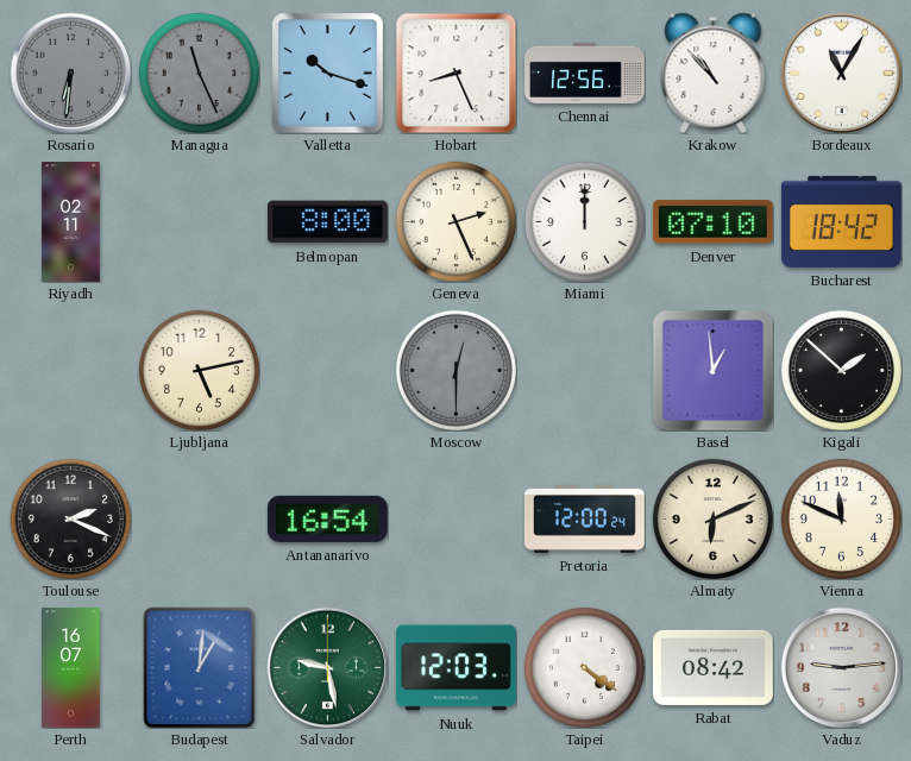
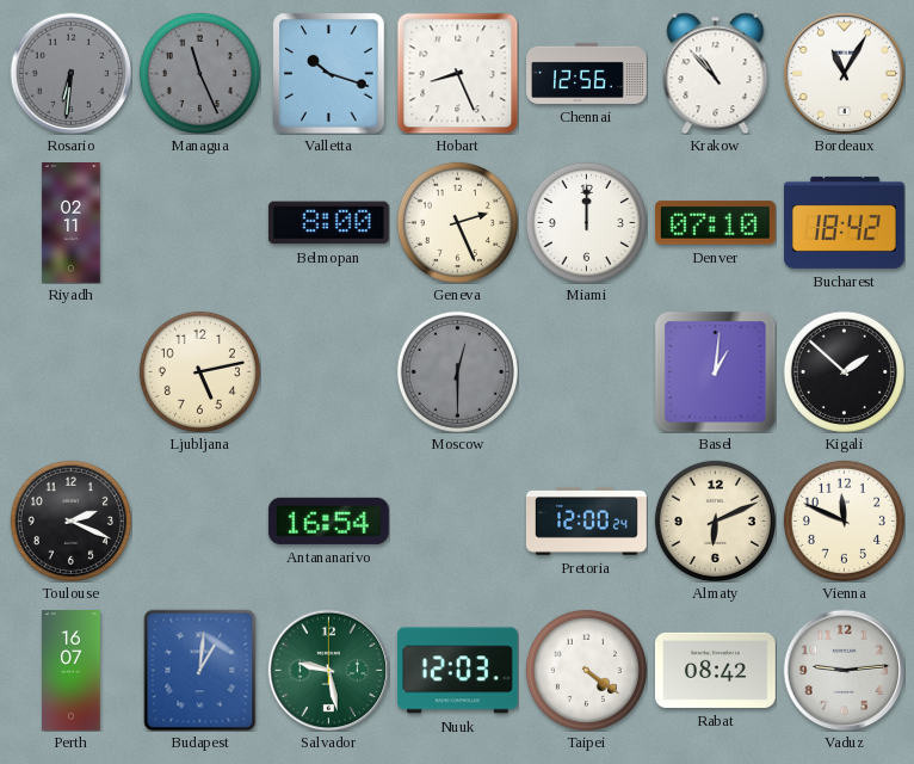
Basel: 12:59 -> 1:01
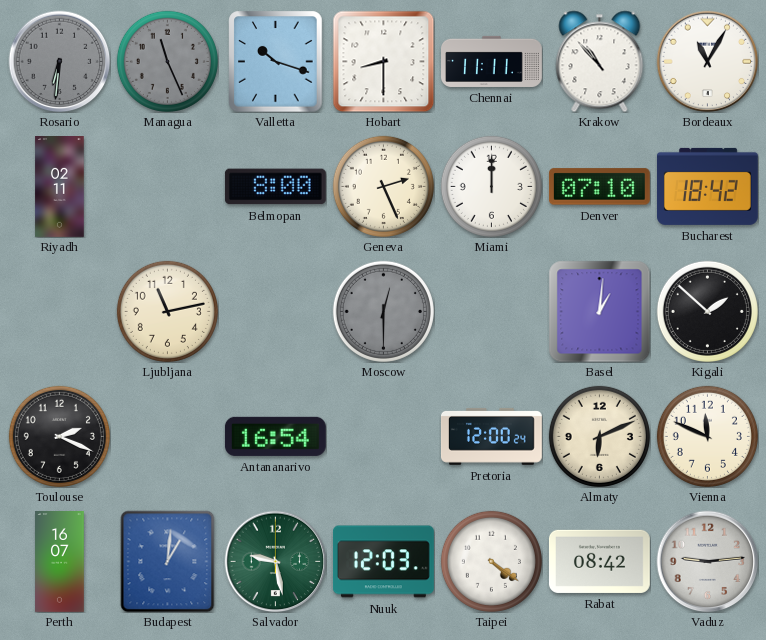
Hobart: 8:26 -> 8:30
Chennai: 12:56 -> 11:11
Ljubljana: 5:13 -> 11:13
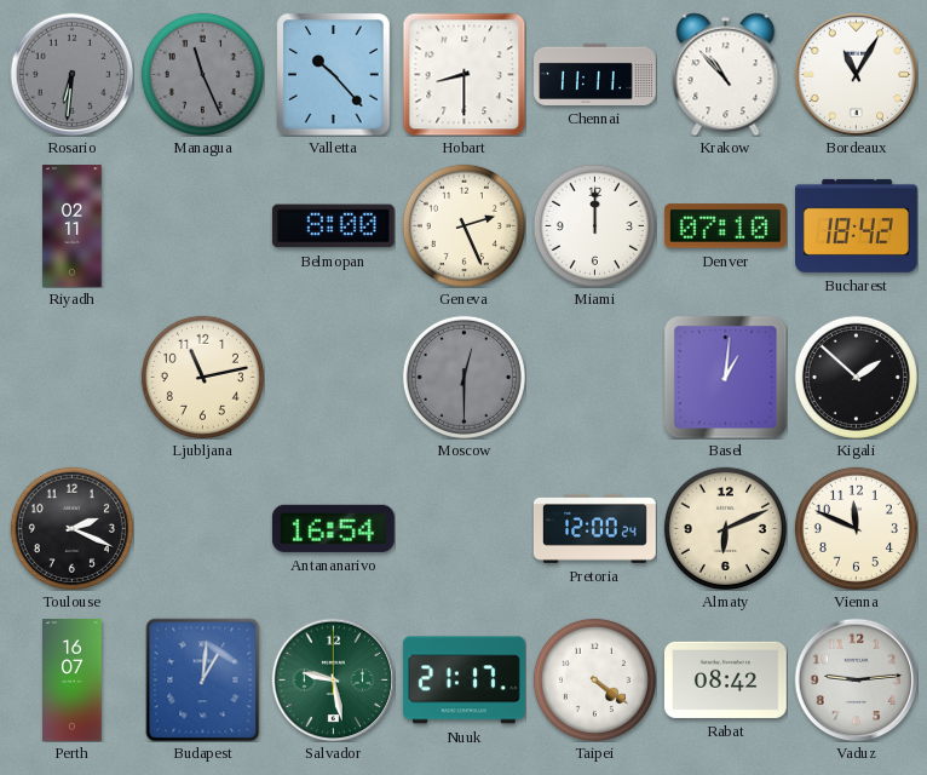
Valletta: 10:18 -> 10:23
Nuuk: 12:03 -> 21:17
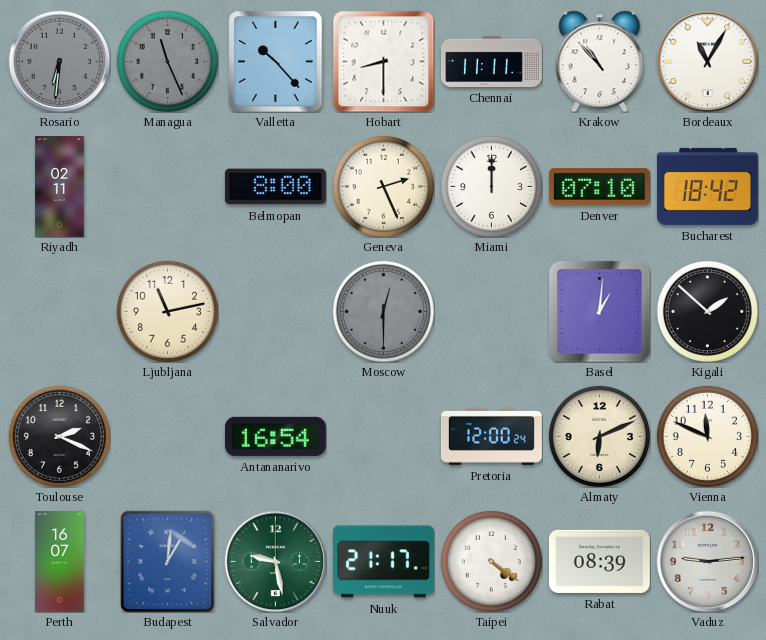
Rabat: 08:42 -> 08:39
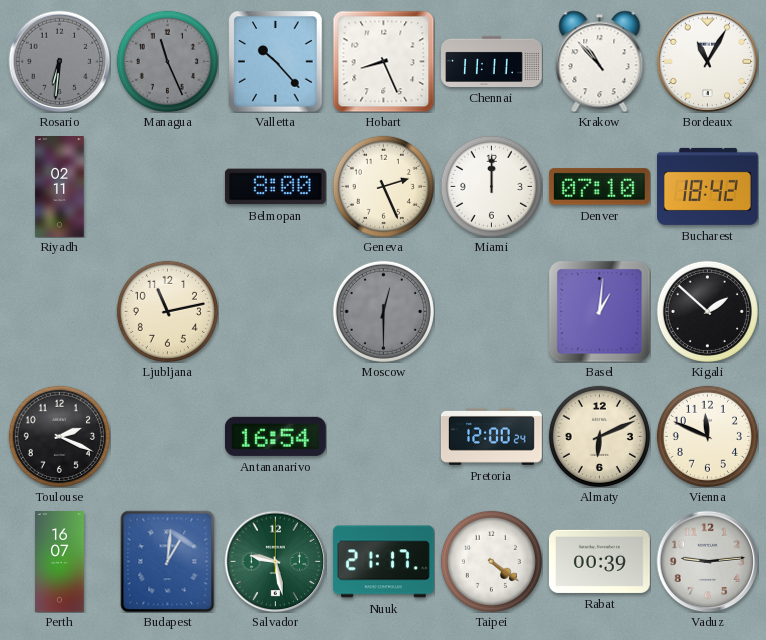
Hobart: 8:30 -> 8:26
Rabat: 08:39 -> 00:39
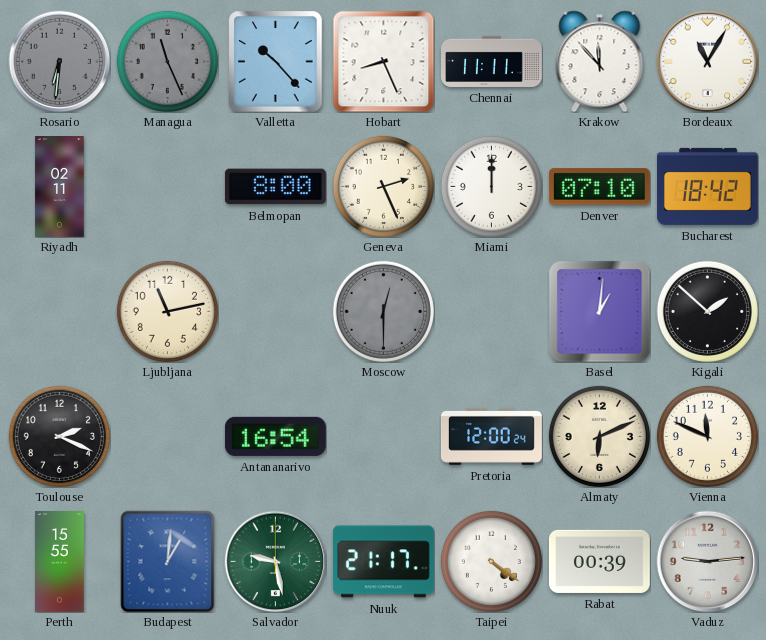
Krakow: 10:53 -> 11:53
Perth: 16:07 -> 15:55
